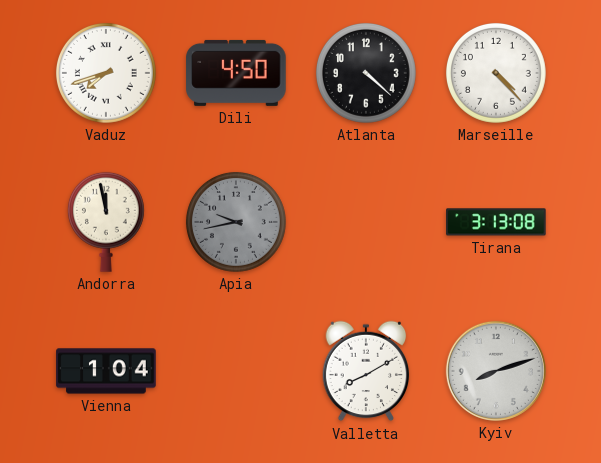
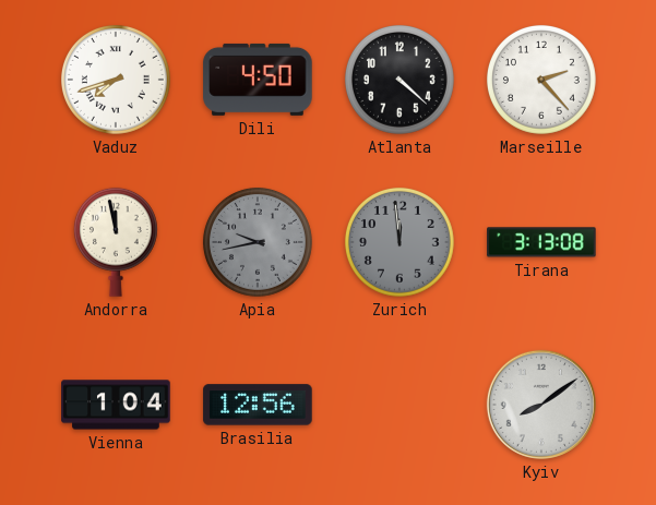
Marseille: 4:23 -> 2:23
Zurich: none -> 11:59
Brasilia: none -> 12:56
Valletta: 8:10 -> none
Kyiv: 8:12 -> 8:09
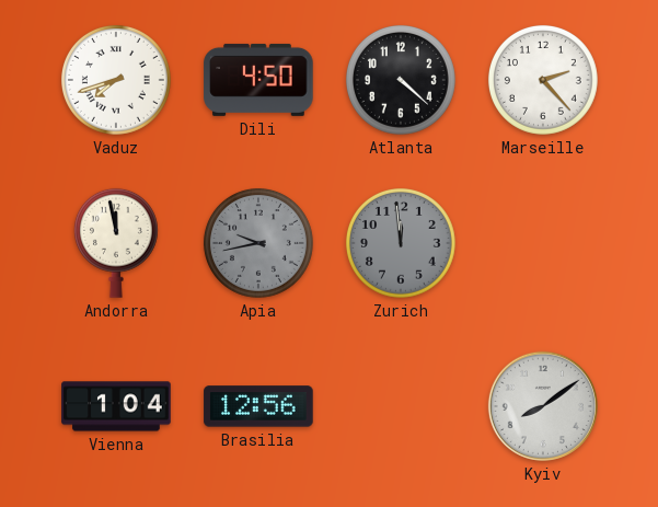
Tirana: 3:13 -> none
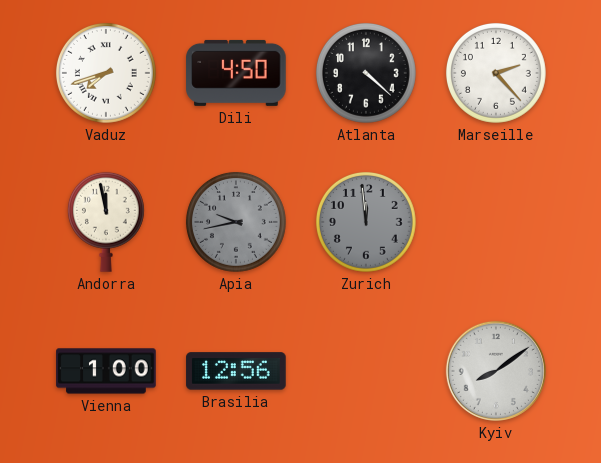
Vienna: 1:04 -> 1:00
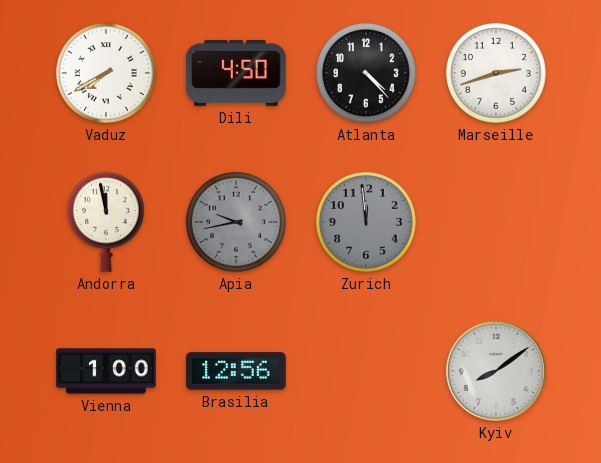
Vaduz: 7:42 -> 7:40
Atlanta: 4:22 -> 4:23
Marseille: 2:23 -> 2:42
